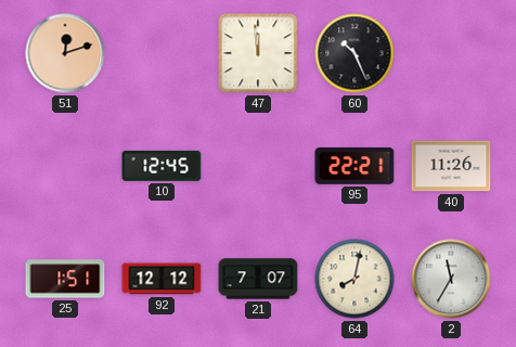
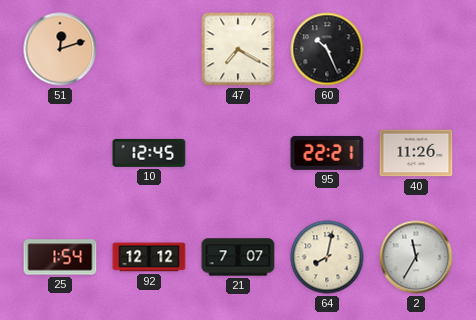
47: 11:59 -> 7:20
25: 1:51 -> 1:54
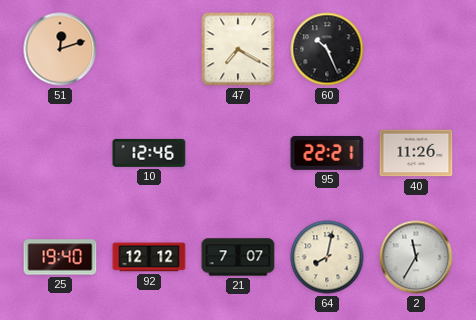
10: 12:45 -> 12:46
25: 1:54 -> 19:40
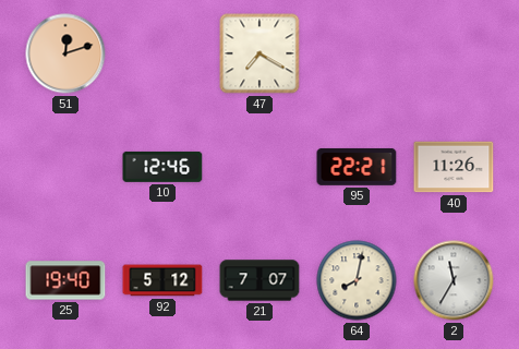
60: 10:26 -> none
92: 12:12 -> 5:12
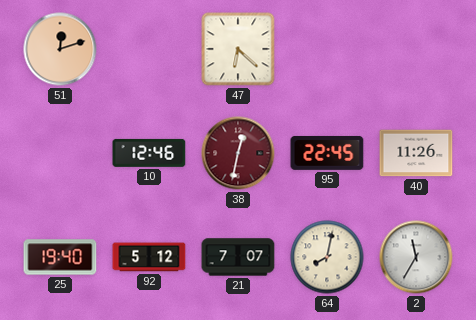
47: 7:20 -> 6:22
38: none -> 12:32
95: 22:21 -> 22:45
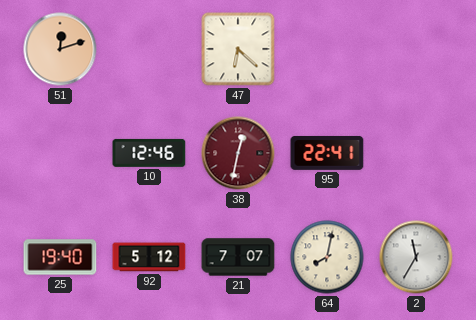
95: 22:45 -> 22:41
40: 11:26 -> none
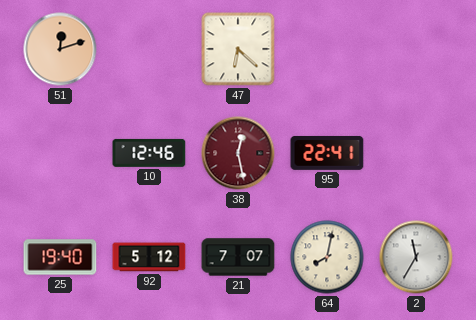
38: 12:32 -> 12:28
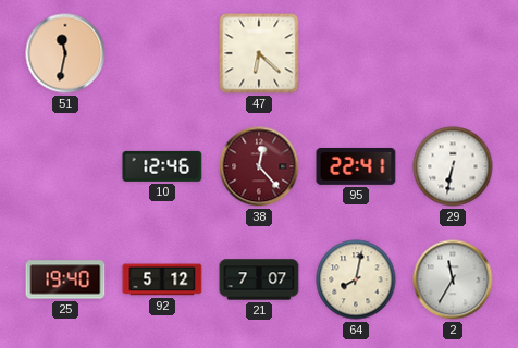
51: 12:12 -> 11:32
38: 12:28 -> 12:23
29: none -> 6:32
